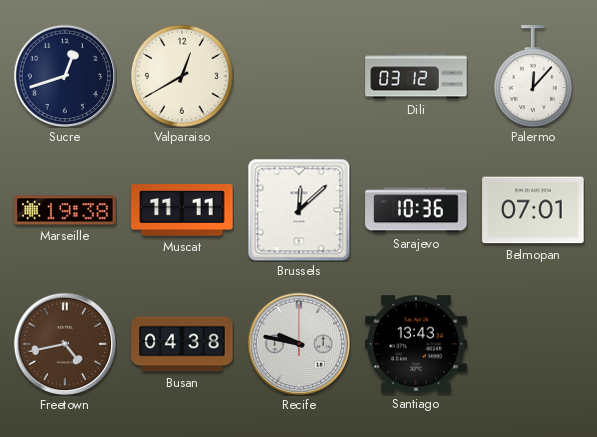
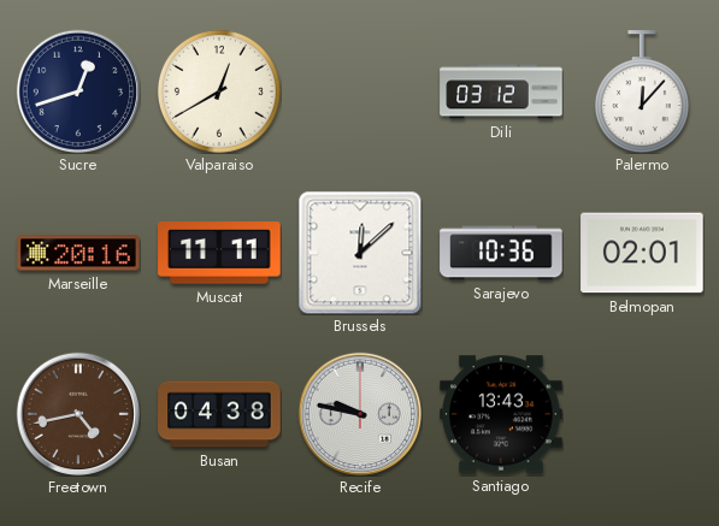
Marseille: 19:38 -> 20:16
Belmopan: 07:01 -> 02:01
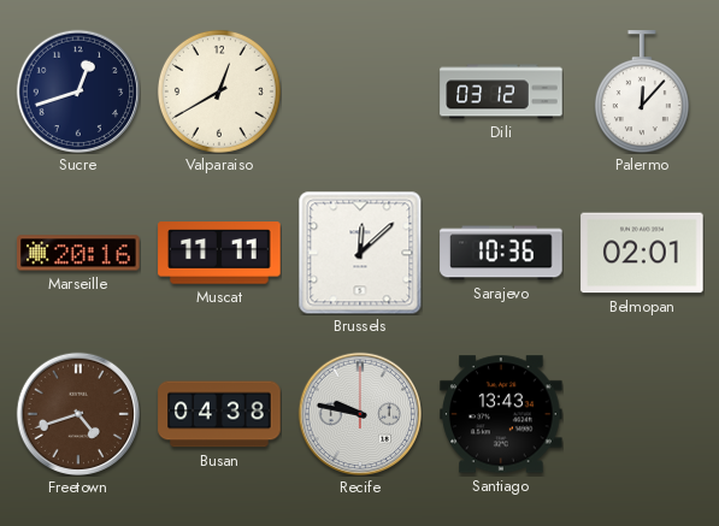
Freetown: 4:43 -> 4:42
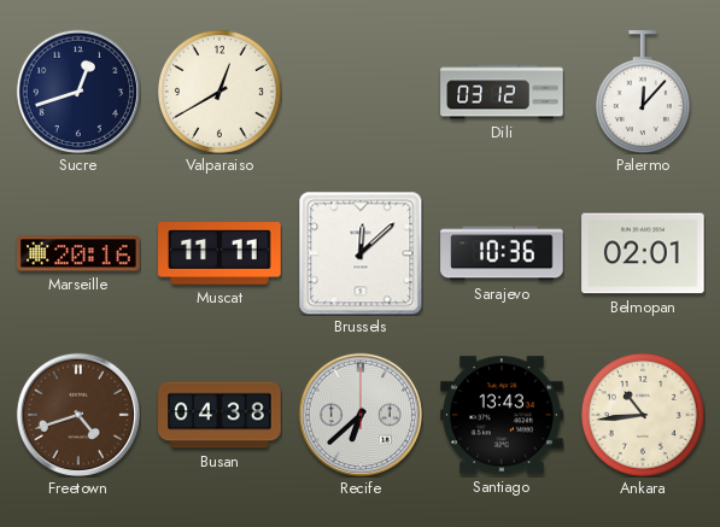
Recife: 9:47 -> 6:38
Ankara: none -> 10:44
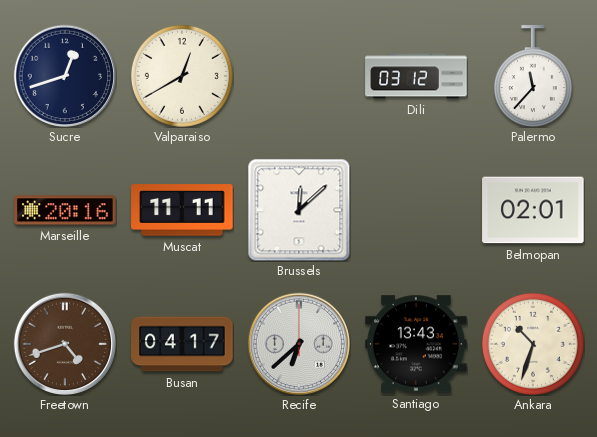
Palermo: 12:07 -> 11:37
Sarajevo: 10:36 -> none
Busan: 04:38 -> 04:17
Ankara: 10:44 -> 10:33
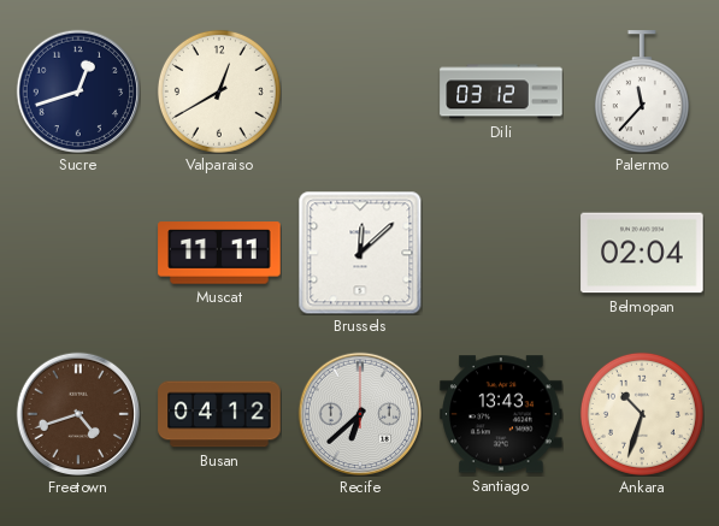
Marseille: 20:16 -> none
Belmopan: 02:01 -> 02:04
Busan: 04:17 -> 04:12
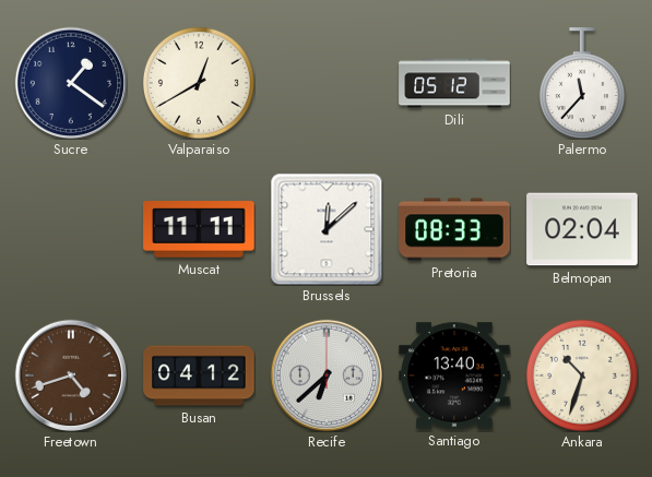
Sucre: 12:42 -> 1:21
Dili: 03:12 -> 05:12
Pretoria: none -> 08:33
Santiago: 13:43 -> 13:40
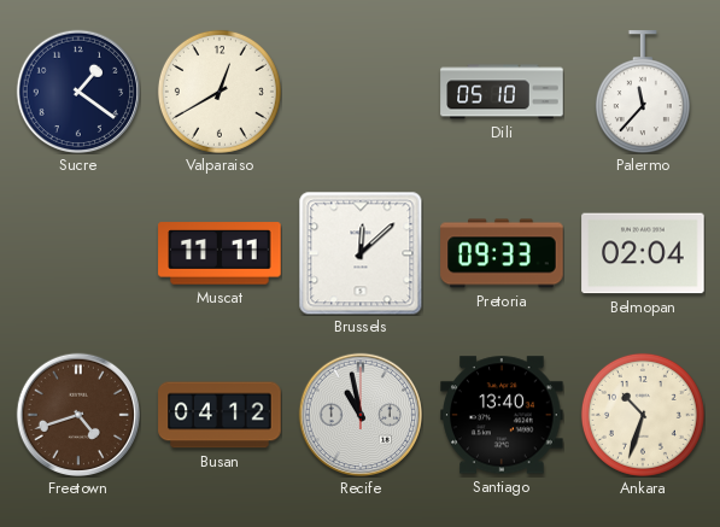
Dili: 05:12 -> 05:10
Pretoria: 08:33 -> 09:33
Recife: 6:38 -> 10:58
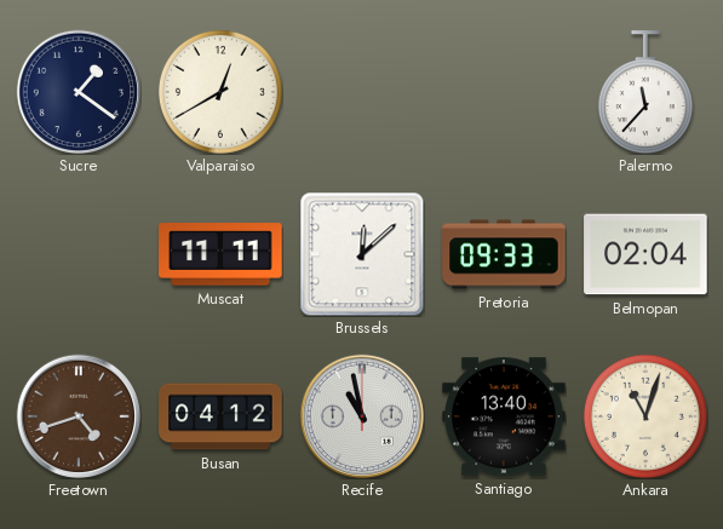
Dili: 05:10 -> none
Ankara: 10:33 -> 11:03
